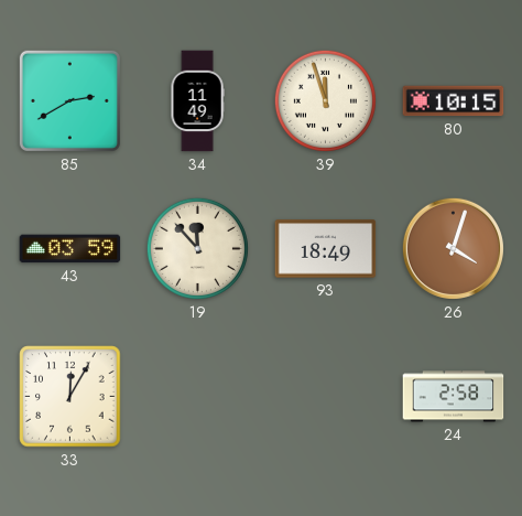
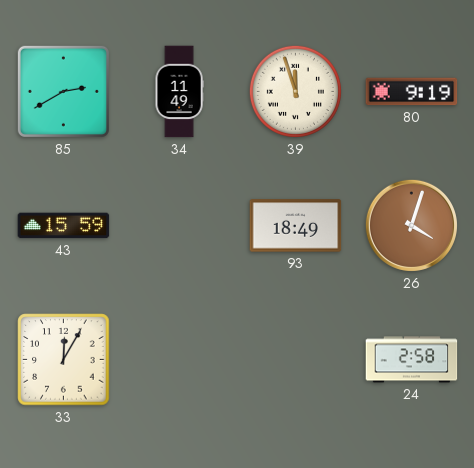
80: 10:15 -> 9:19
43: 03:59 -> 15:59
19: 11:53 -> none
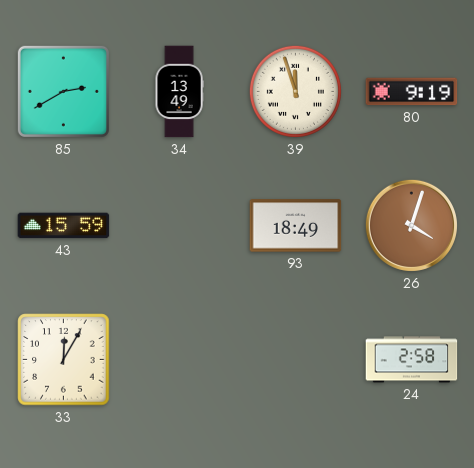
34: 11:49 -> 13:49
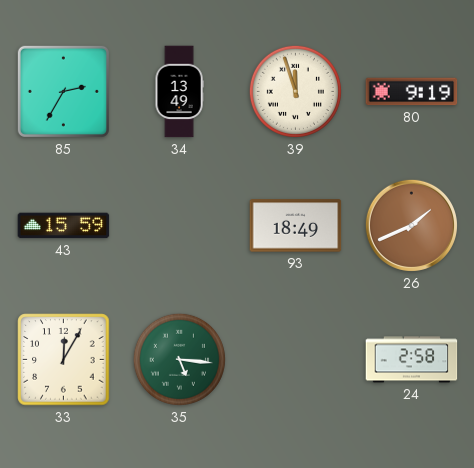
85: 2:40 -> 2:35
26: 4:03 -> 1:41
35: none -> 5:16
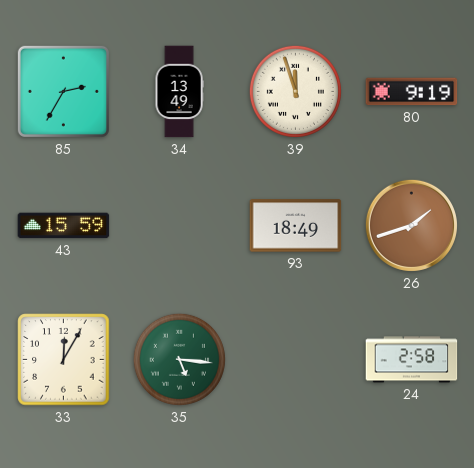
26: 1:41 -> 1:42
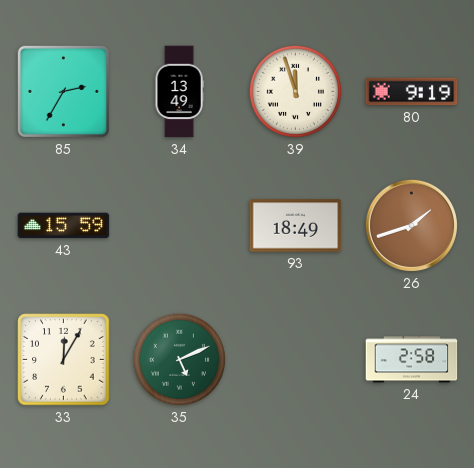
35: 5:16 -> 5:11
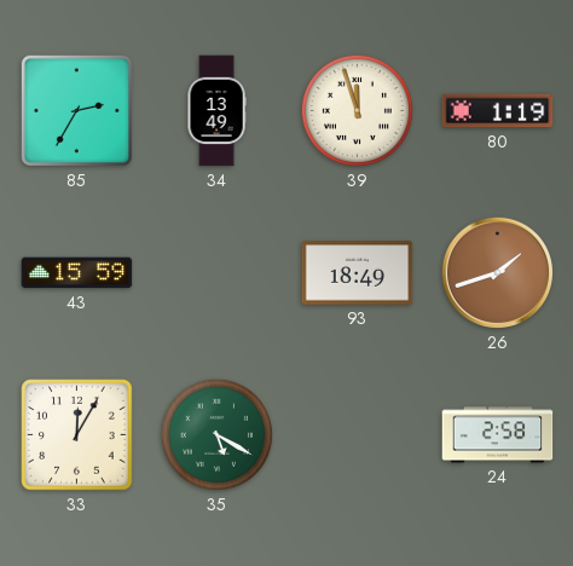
80: 9:19 -> 1:19
35: 5:11 -> 5:20
